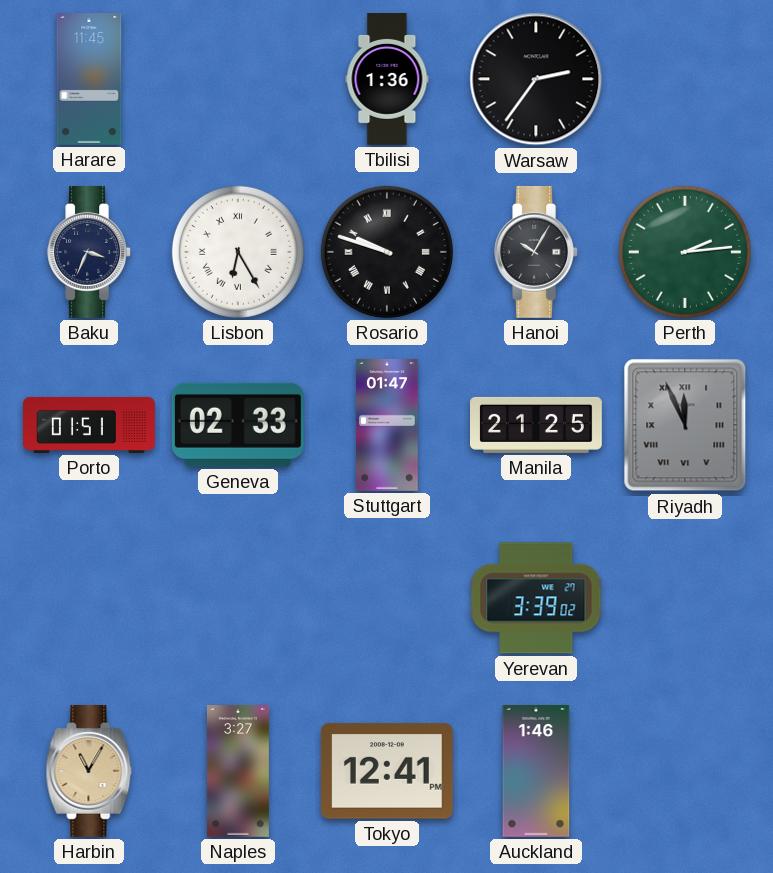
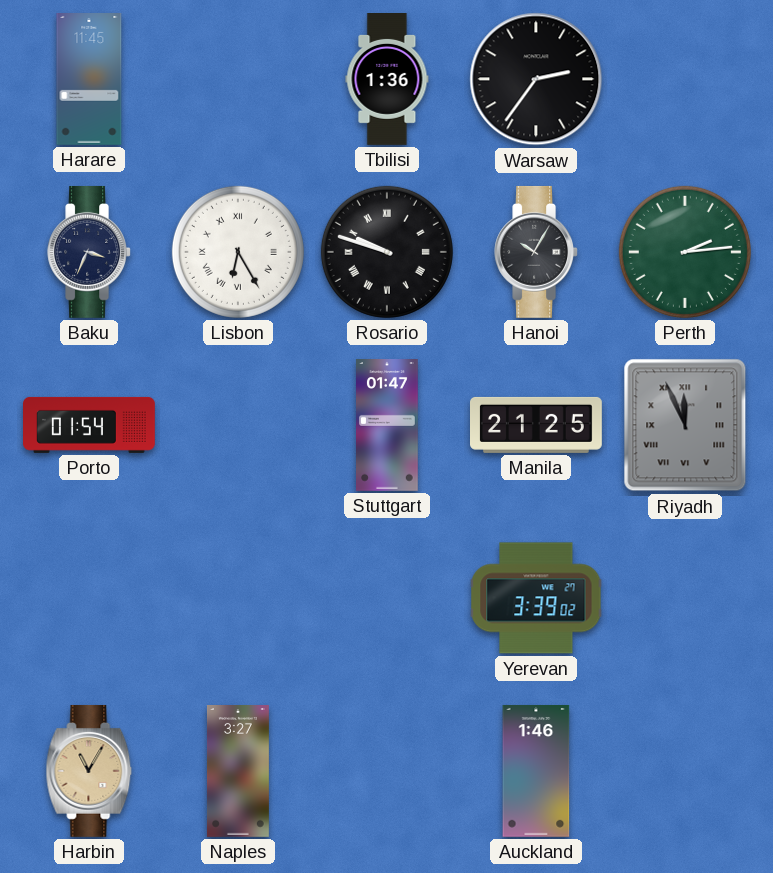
Porto: 01:51 -> 01:54
Geneva: 02:33 -> none
Tokyo: 12:41 -> none
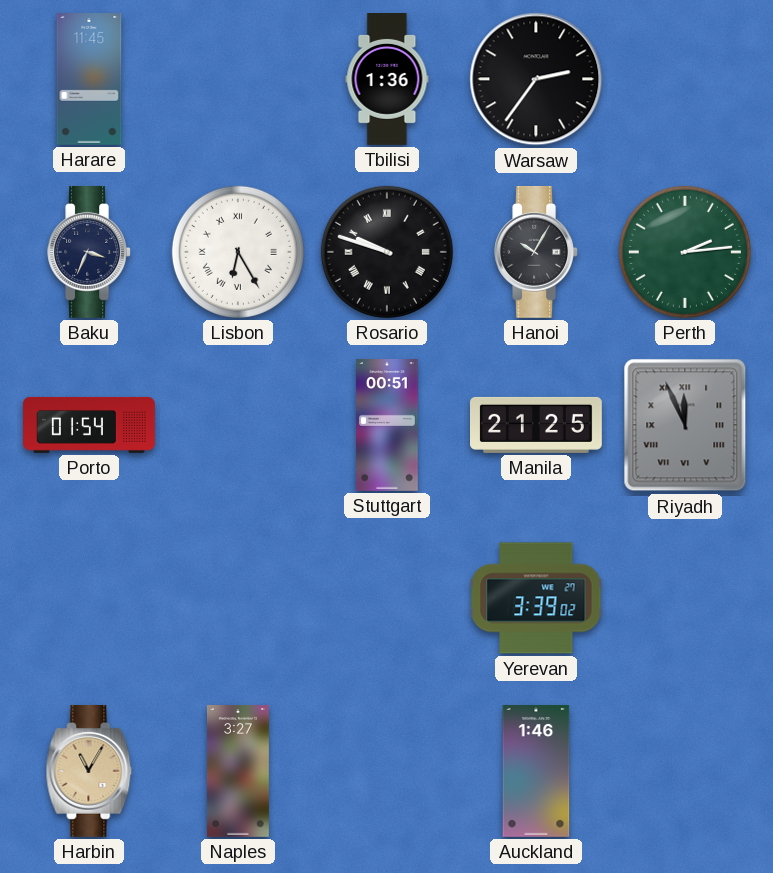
Stuttgart: 01:47 -> 00:51
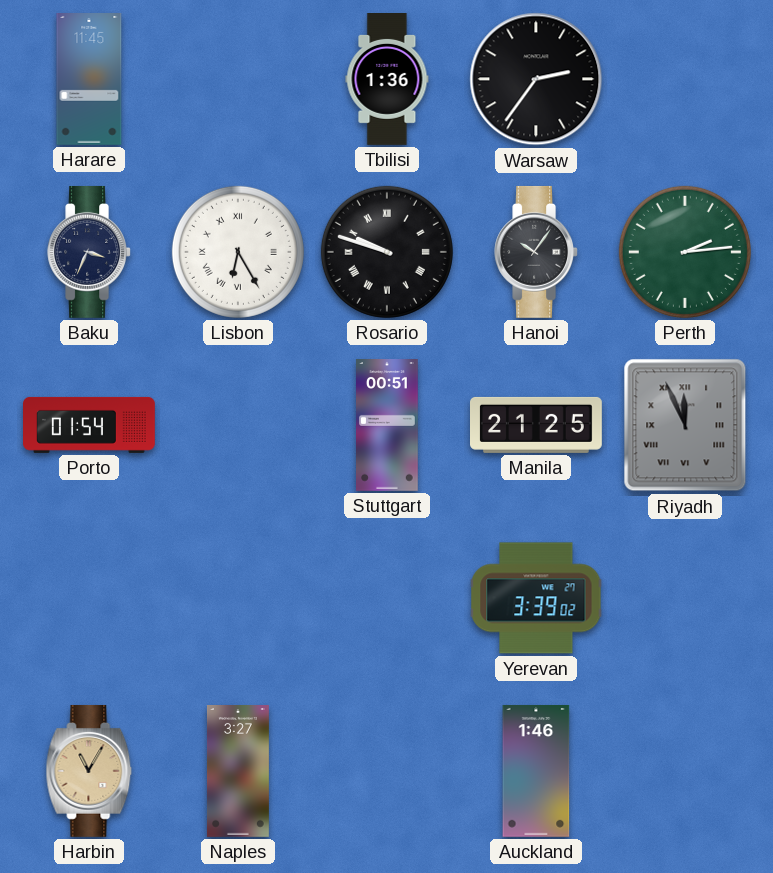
Hanoi: 10:05 -> 10:06
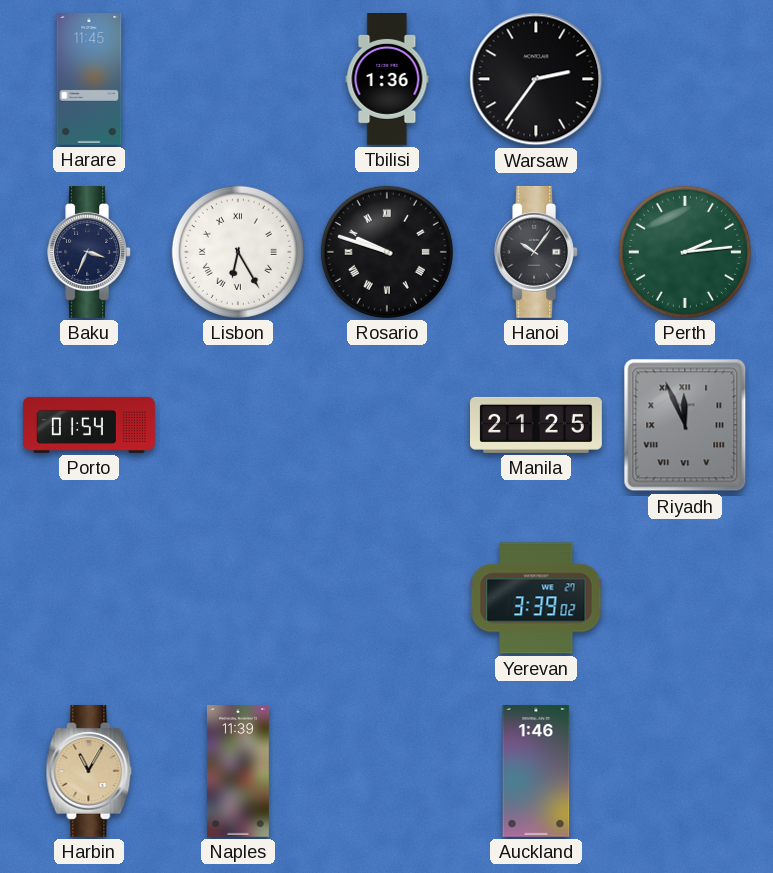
Stuttgart: 00:51 -> none
Naples: 3:27 -> 11:39
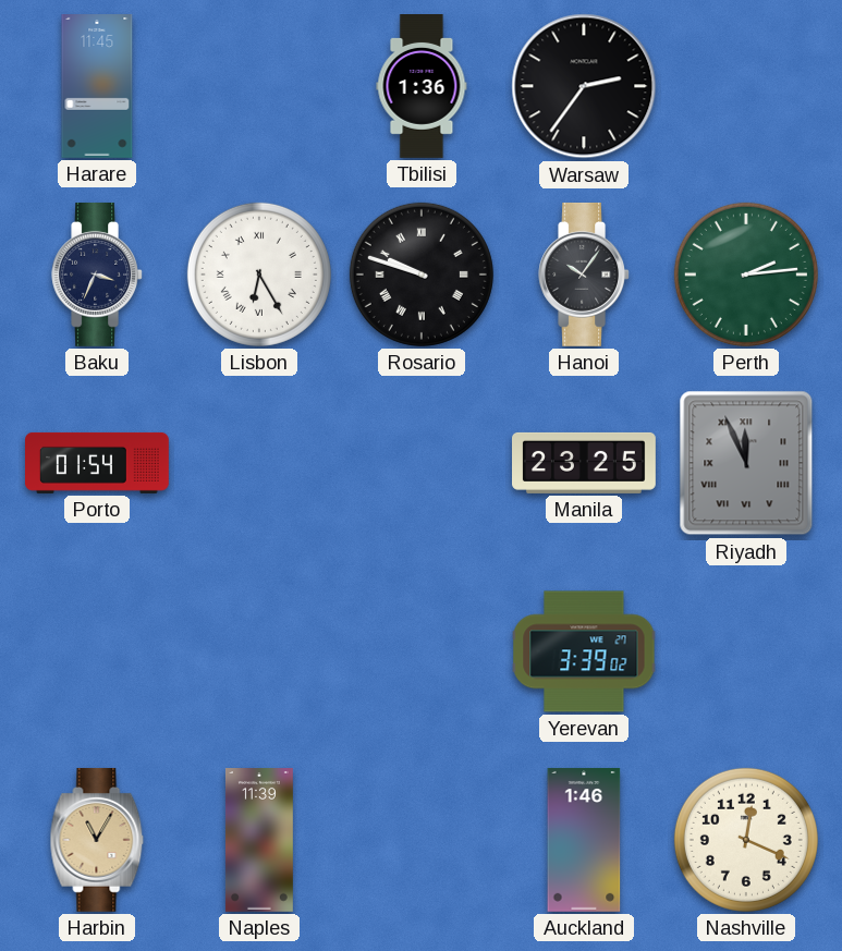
Manila: 21:25 -> 23:25
Nashville: none -> 12:19
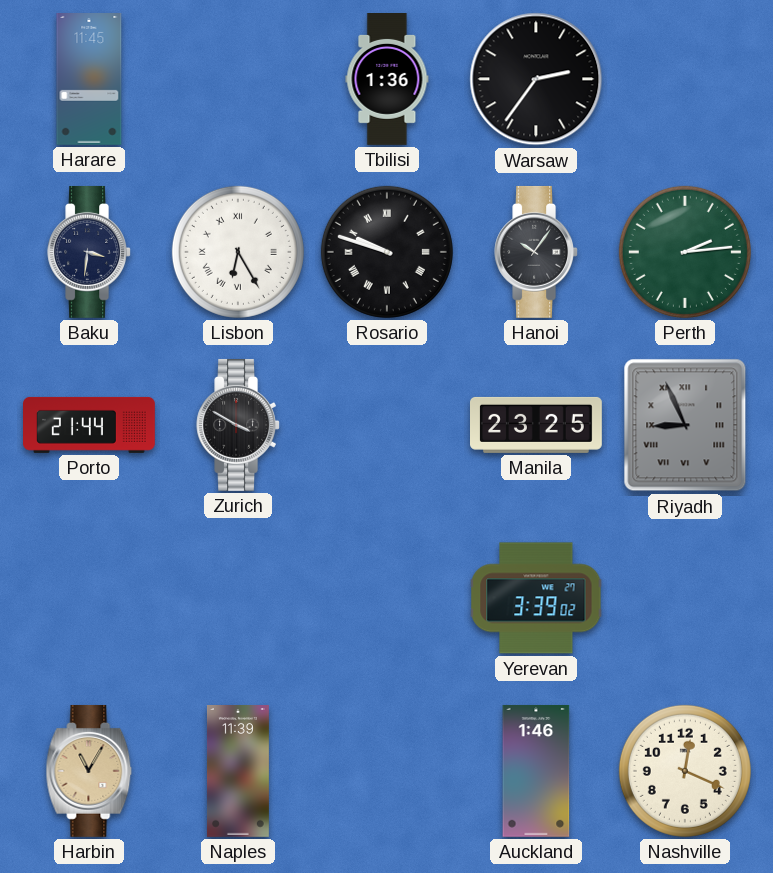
Baku: 3:34 -> 3:31
Porto: 01:54 -> 21:44
Zurich: none -> 3:50
Riyadh: 11:56 -> 8:56
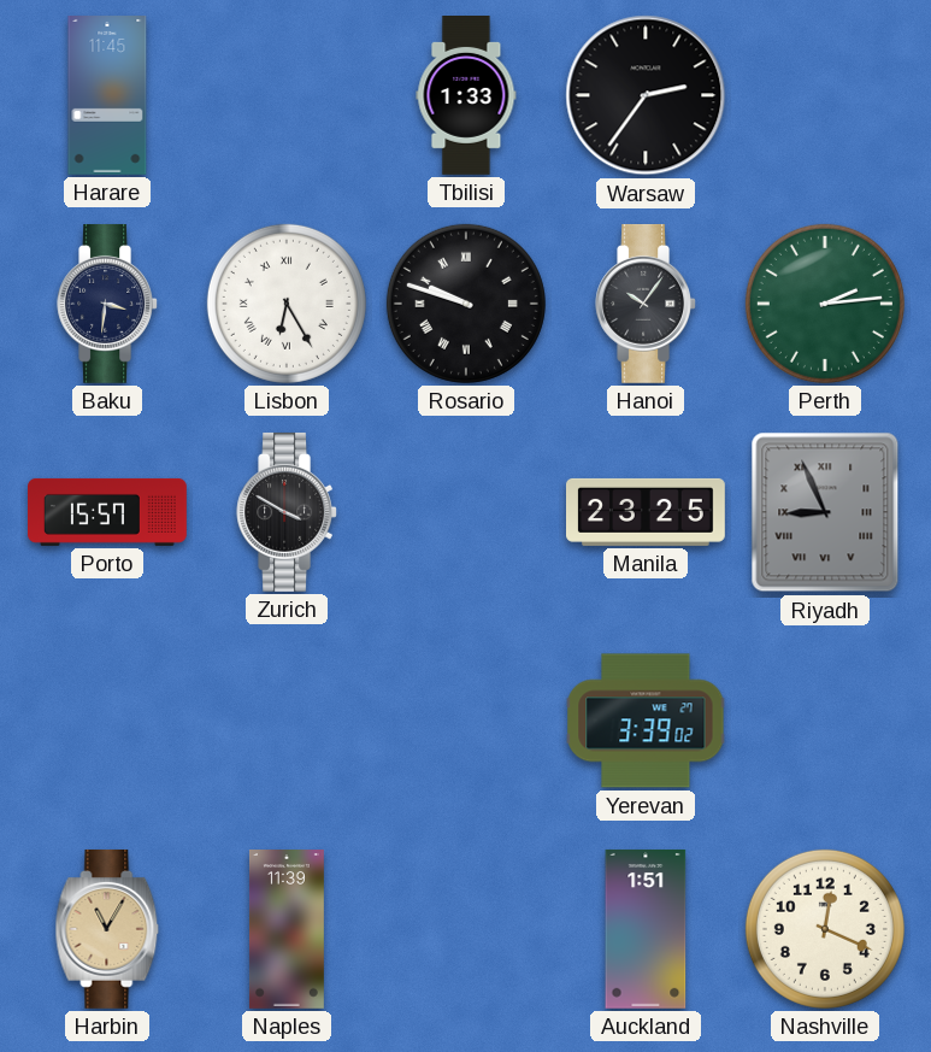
Tbilisi: 1:36 -> 1:33
Porto: 21:44 -> 15:57
Auckland: 1:46 -> 1:51
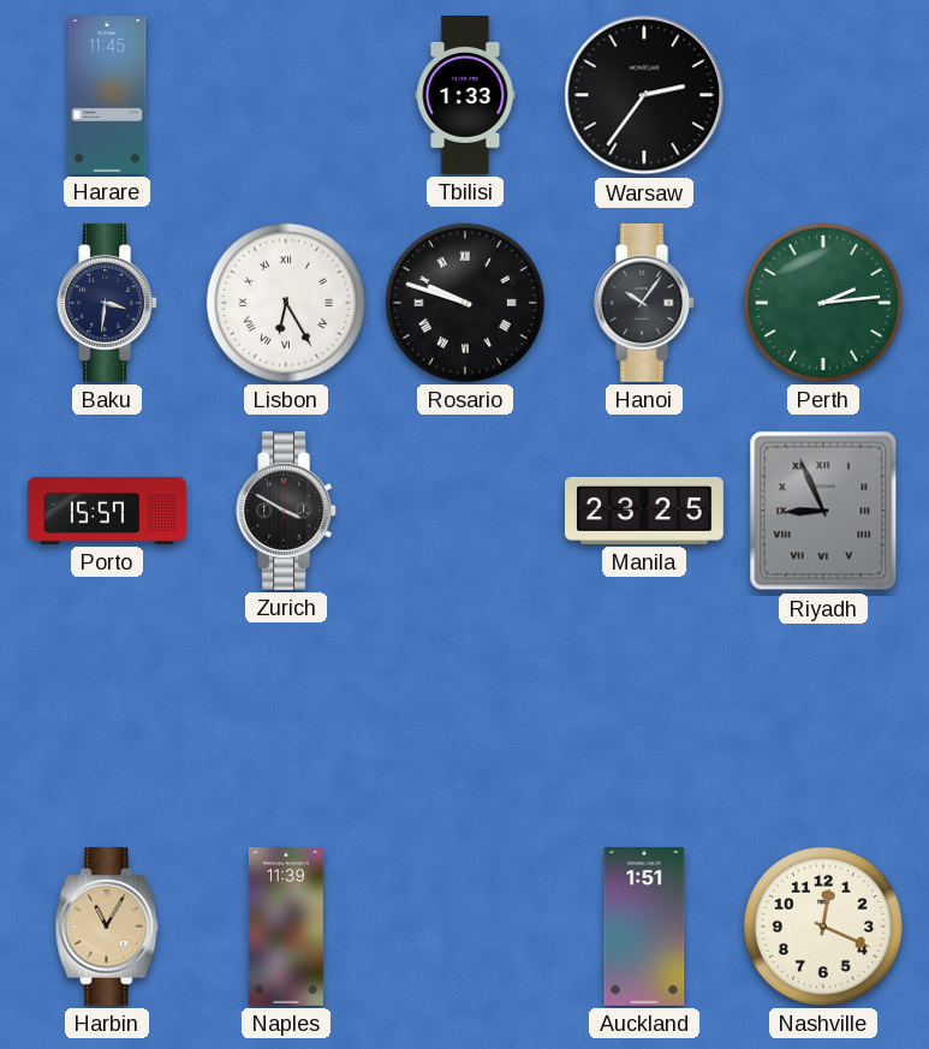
Yerevan: 3:39 -> none
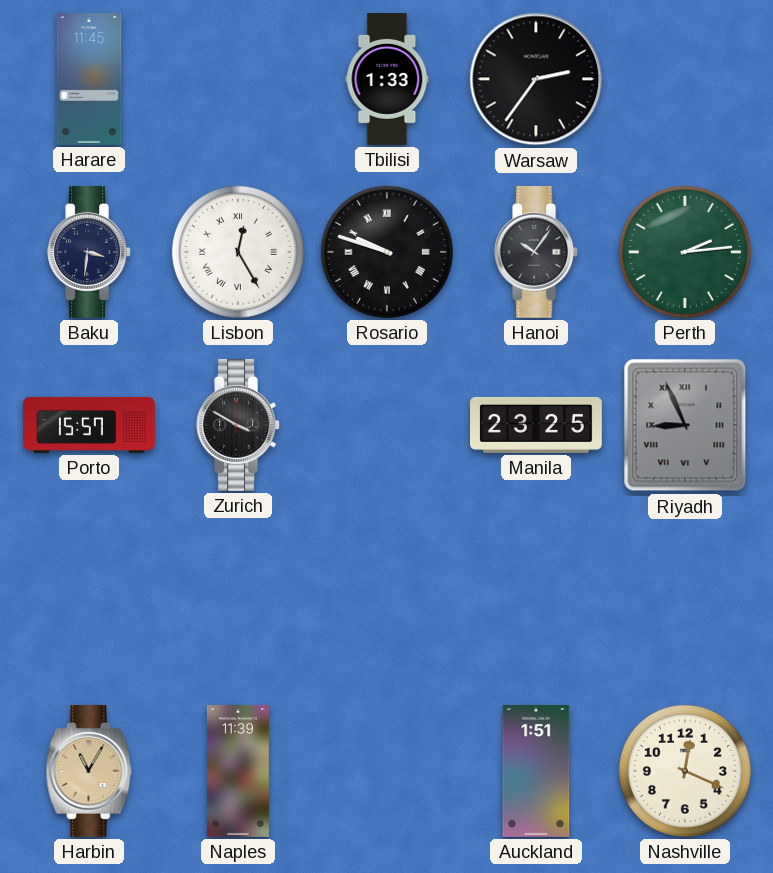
Lisbon: 6:25 -> 12:25
